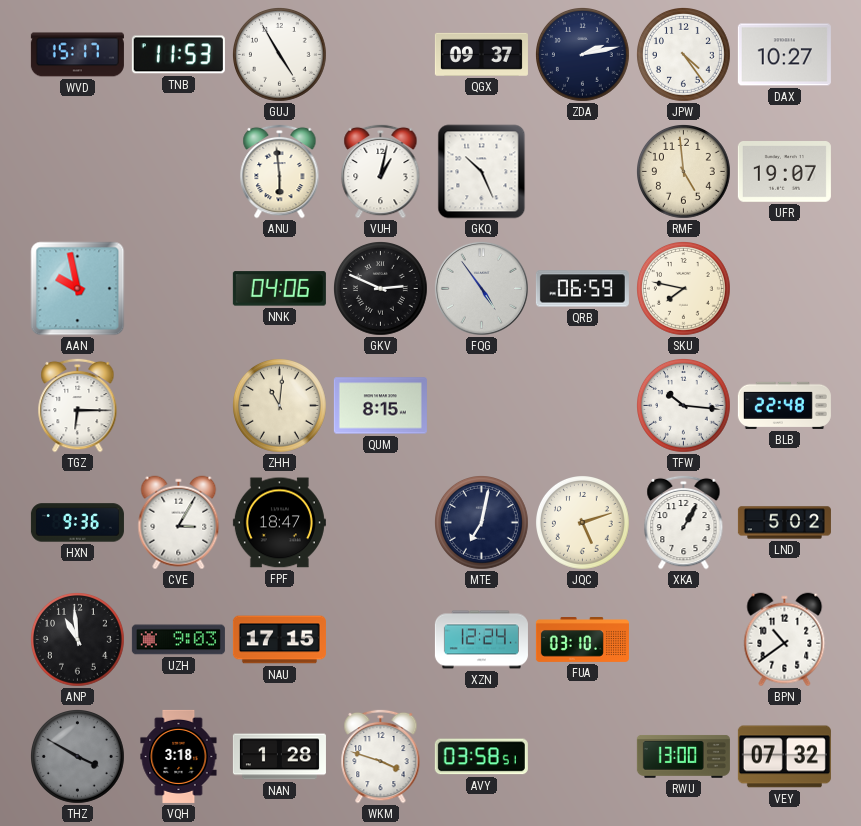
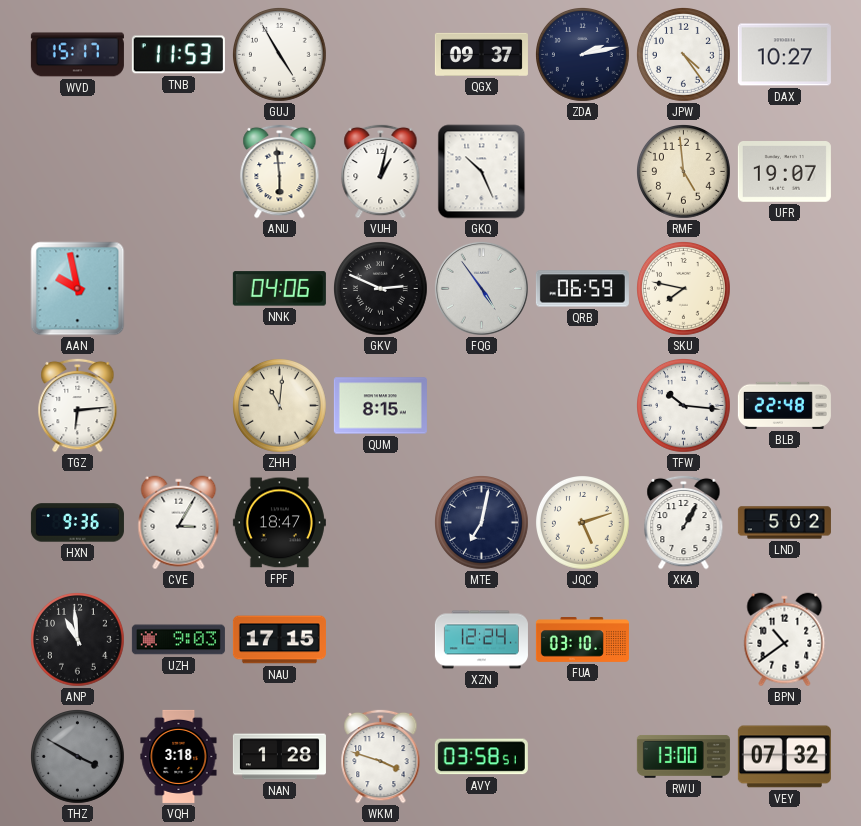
TGZ: 6:15 -> 6:14
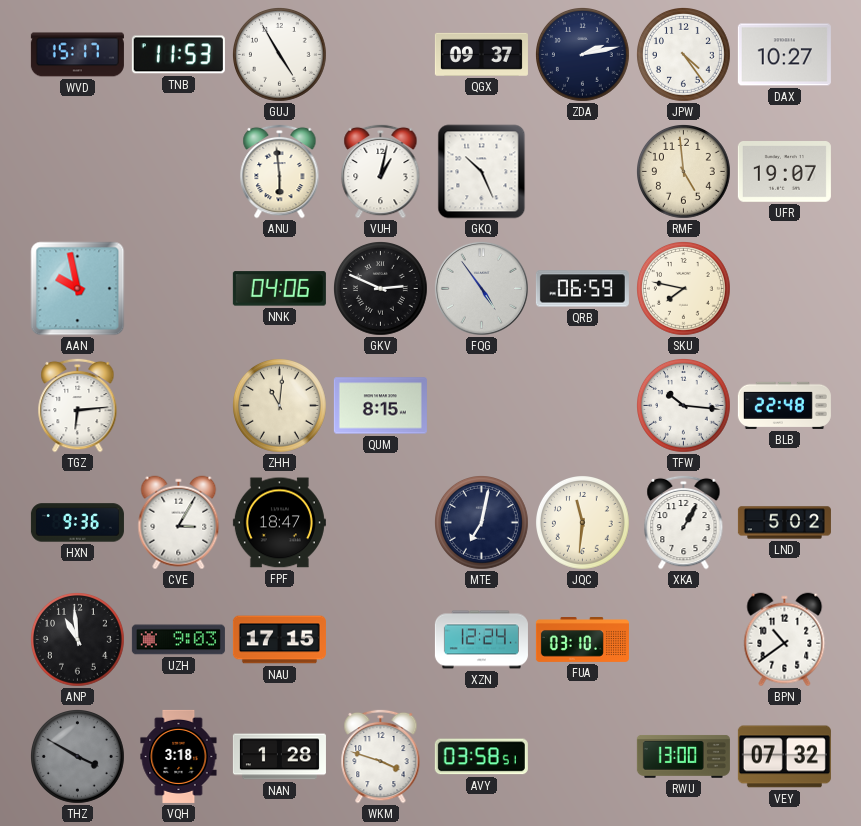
JQC: 5:12 -> 11:31
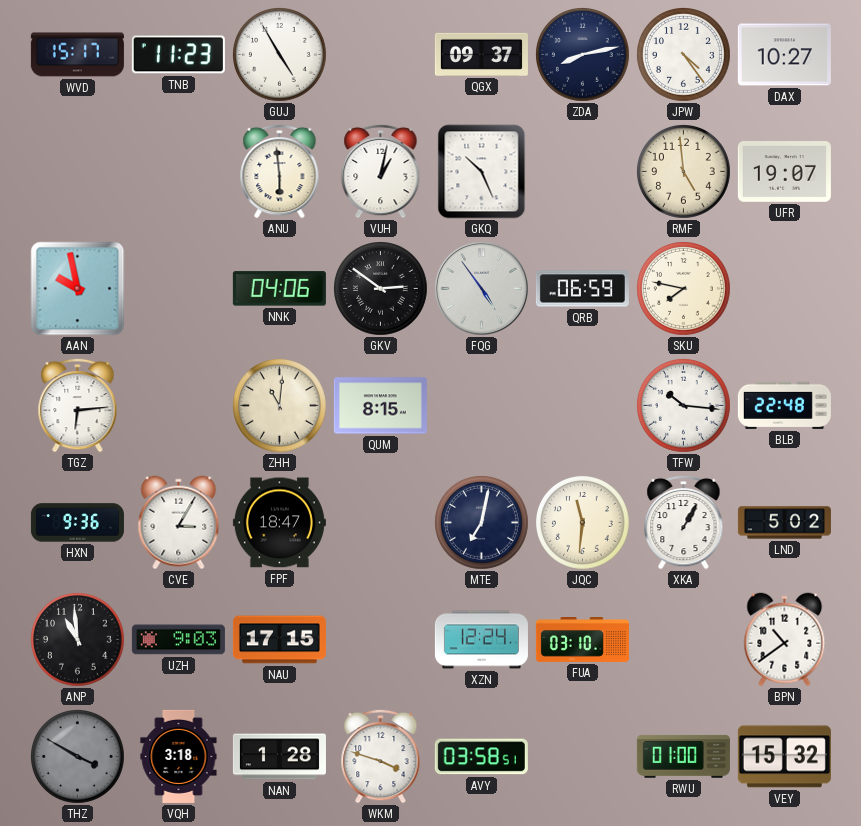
TNB: 11:53 -> 11:23
ZDA: 2:13 -> 8:13
GKV: 2:49 -> 2:51
RWU: 13:00 -> 01:00
VEY: 07:32 -> 15:32
